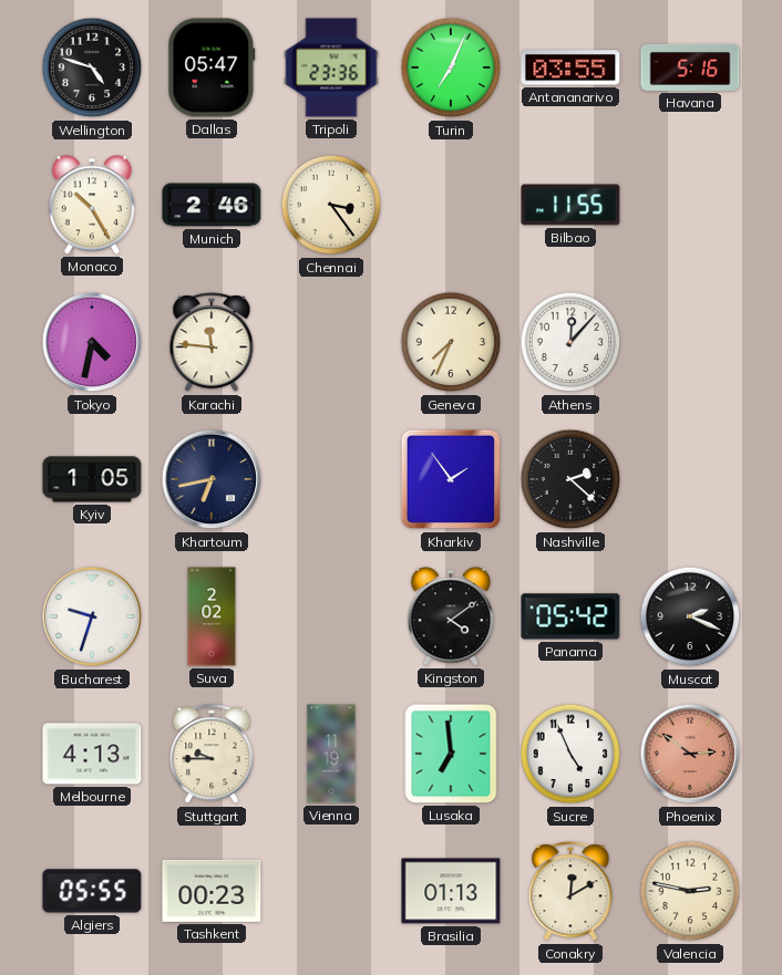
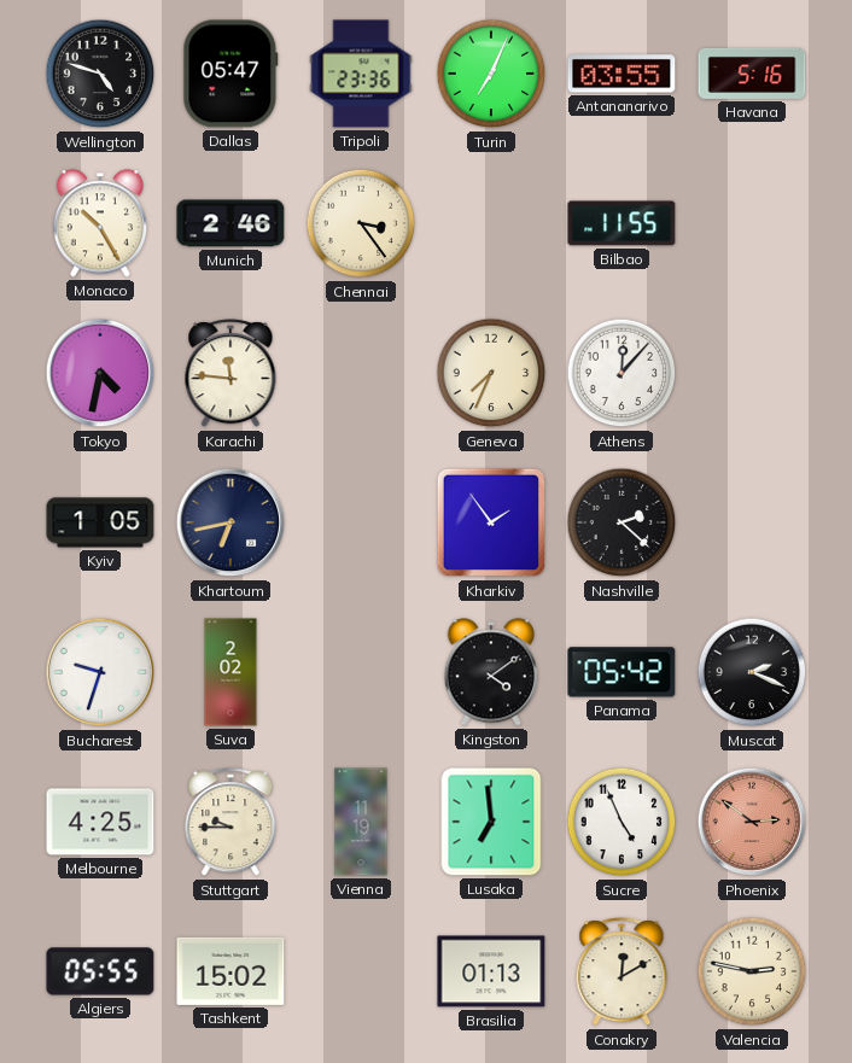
Melbourne: 4:13 -> 4:25
Tashkent: 00:23 -> 15:02
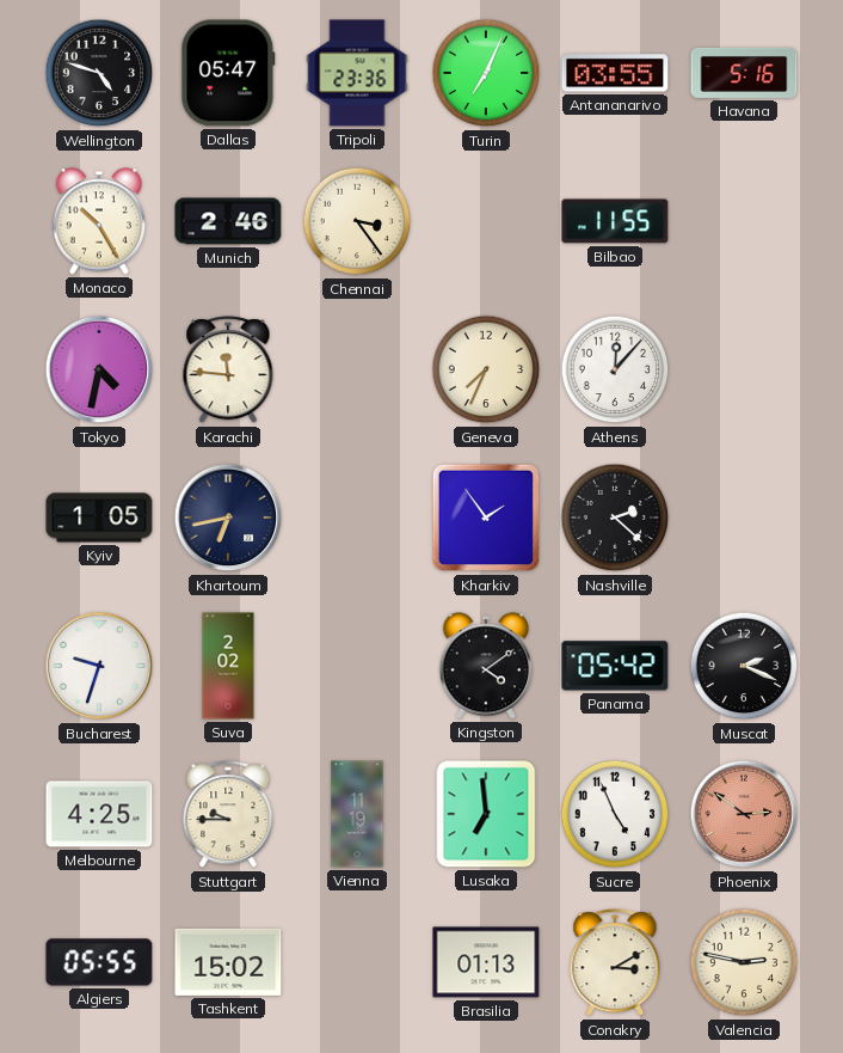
Conakry: 12:10 -> 3:10
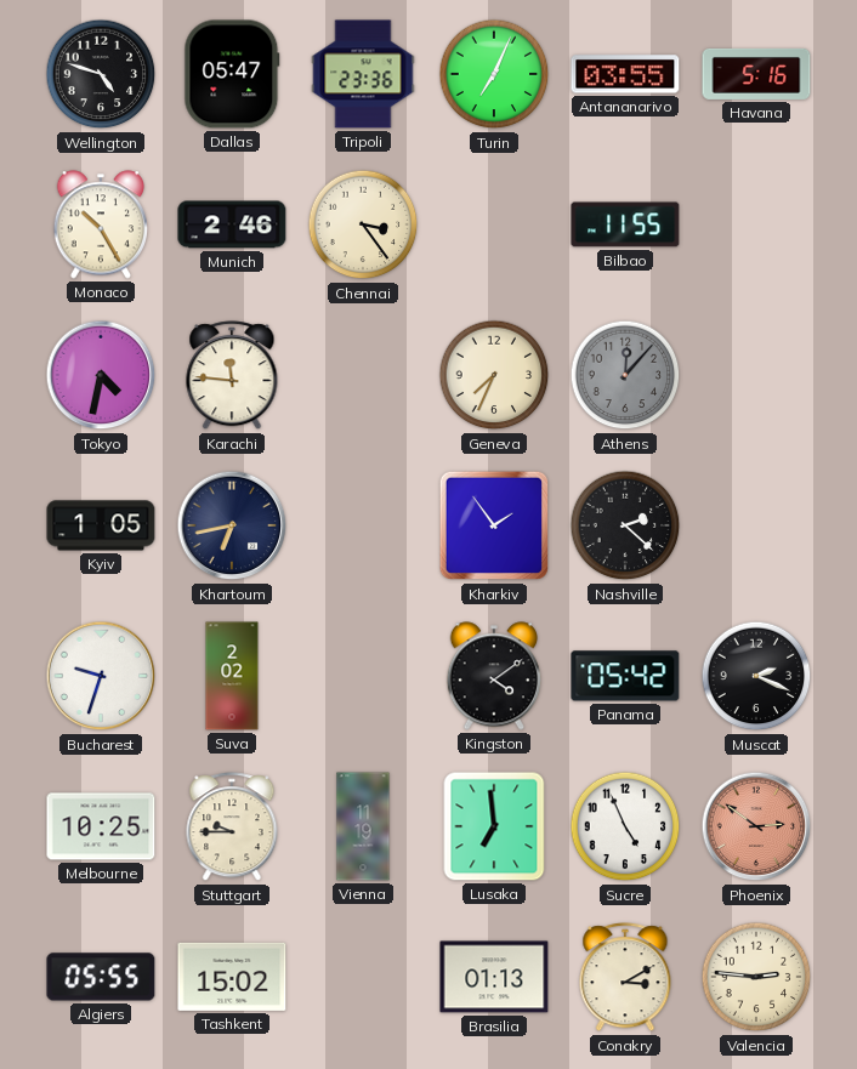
Athens dial: white -> grey
Melbourne: 4:25 -> 10:25
Valencia: 2:47 -> 2:46
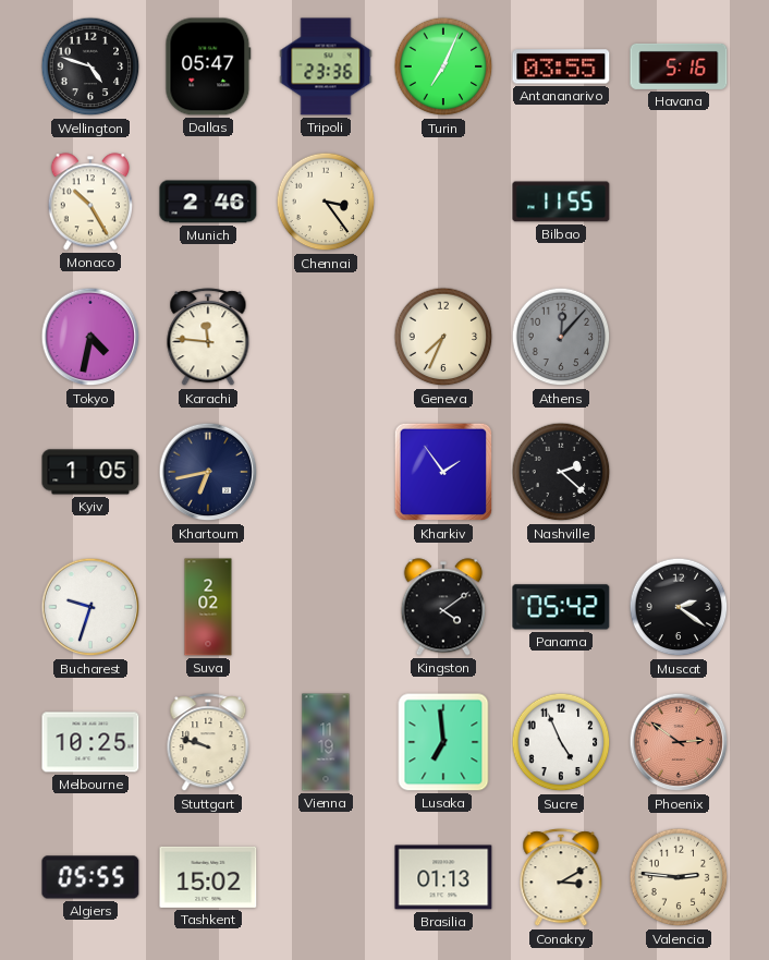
Muscat: 2:19 -> 2:21
Stuttgart: 9:45 -> 9:48
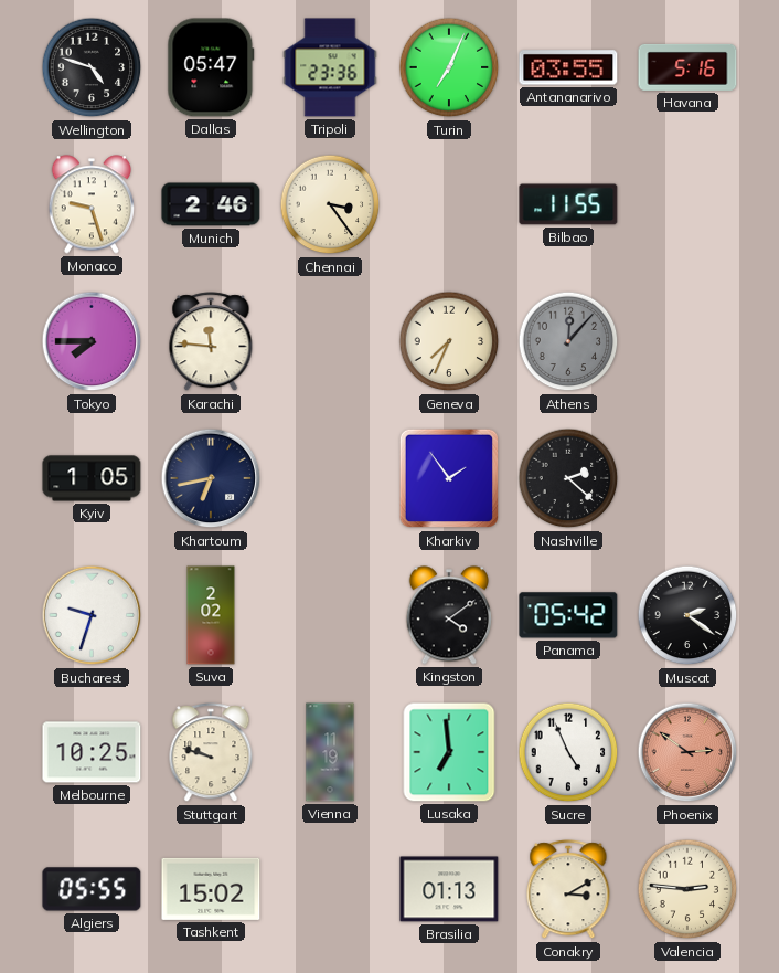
Monaco: 10:25 -> 9:27
Tokyo: 4:32 -> 7:45
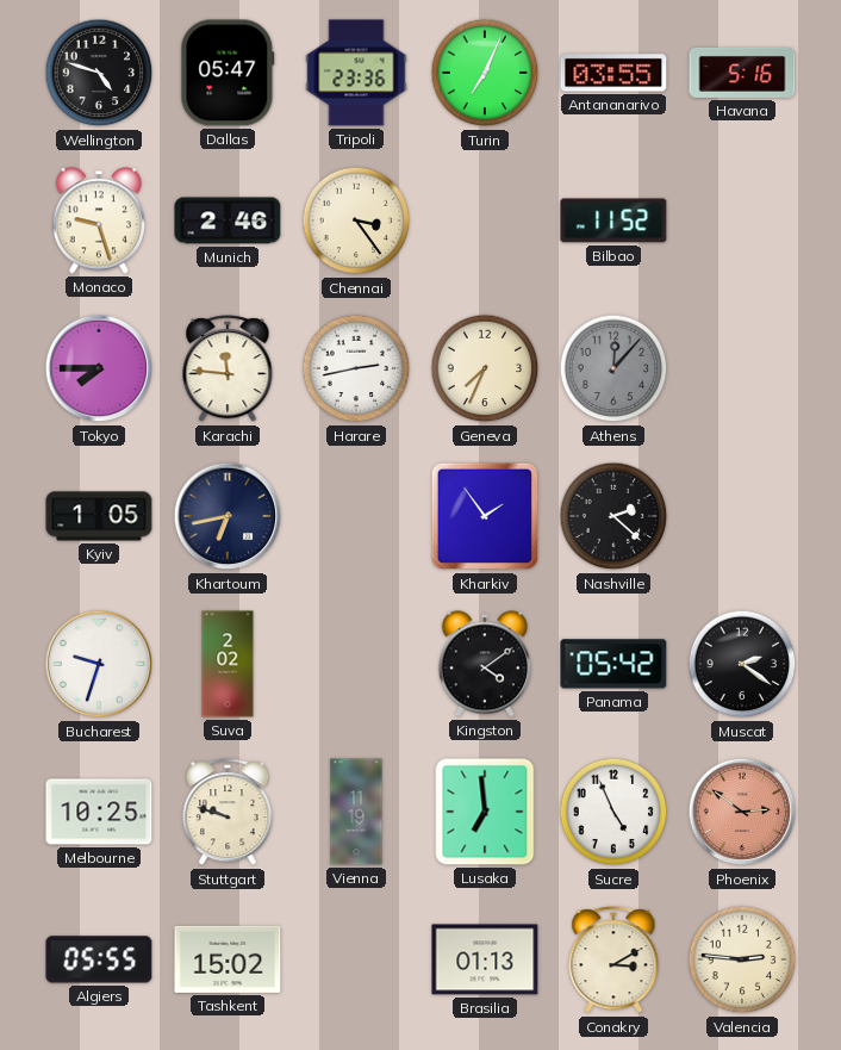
Bilbao: 11:55 -> 11:52
Harare: none -> 2:43
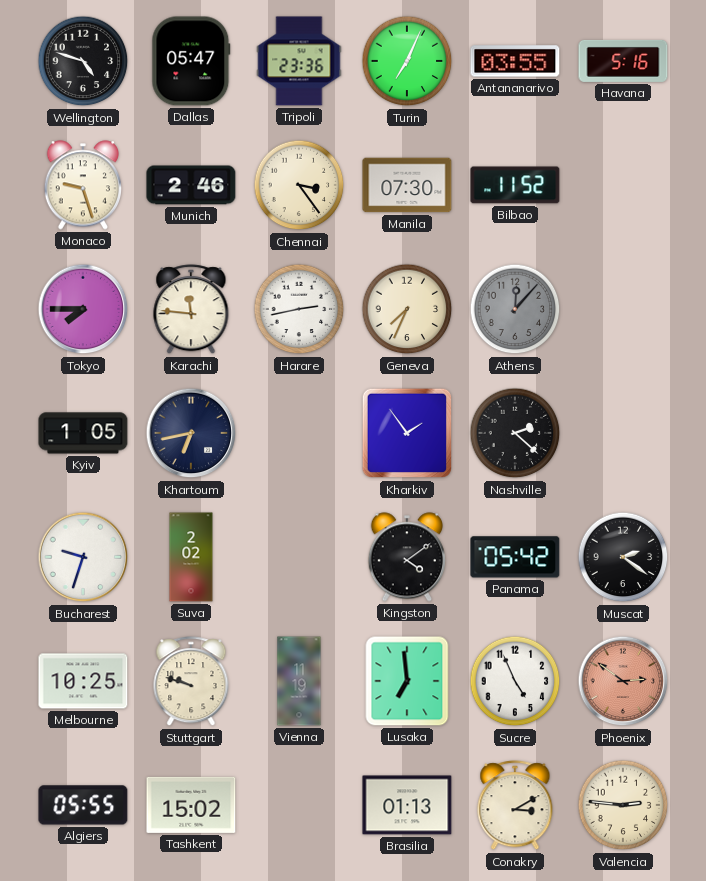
Manila: none -> 07:30
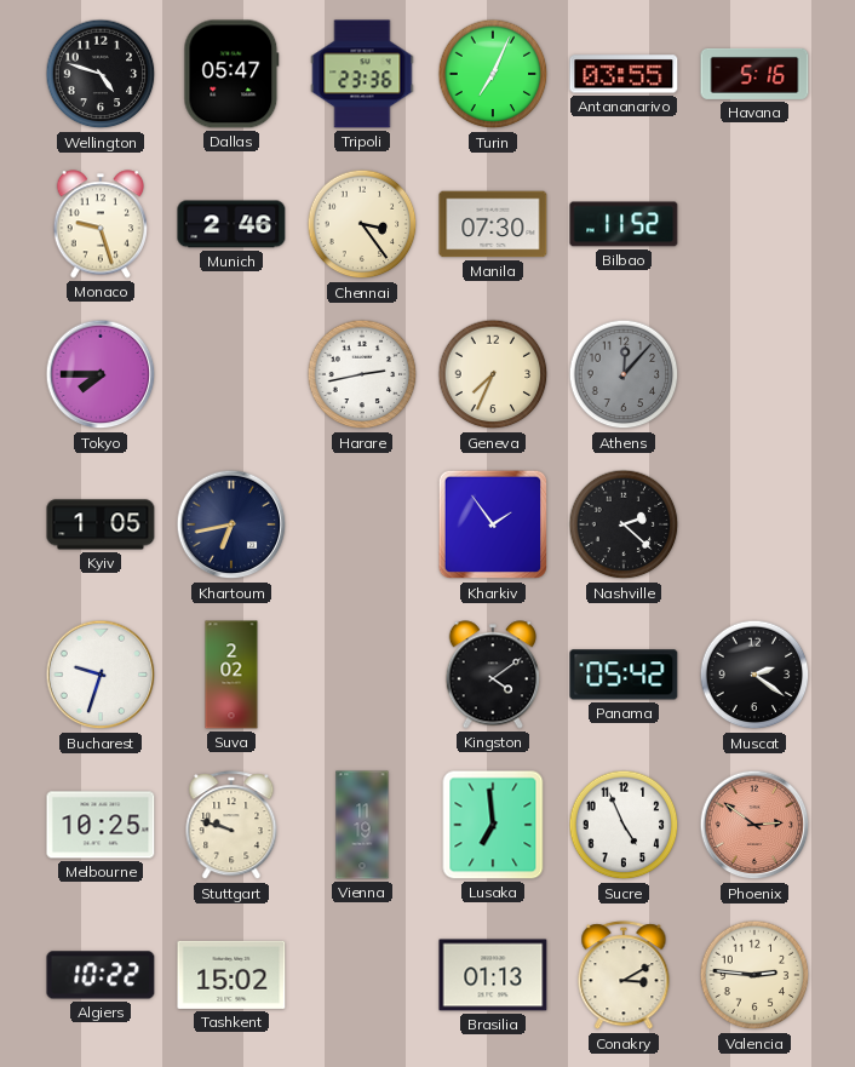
Karachi: 11:46 -> none
Algiers: 05:55 -> 10:22
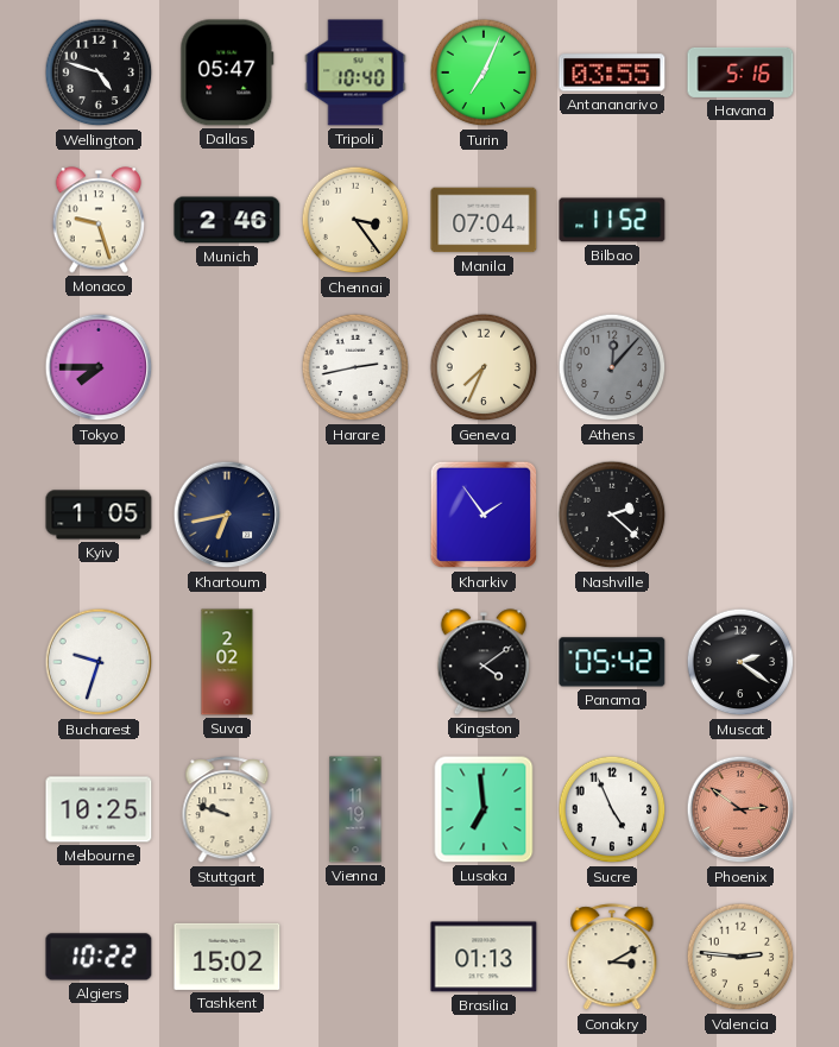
Tripoli: 23:36 -> 10:40
Manila: 07:30 -> 07:04
